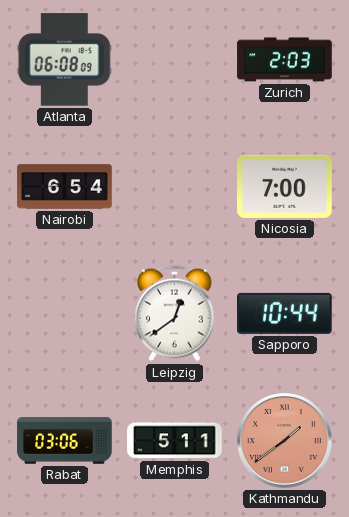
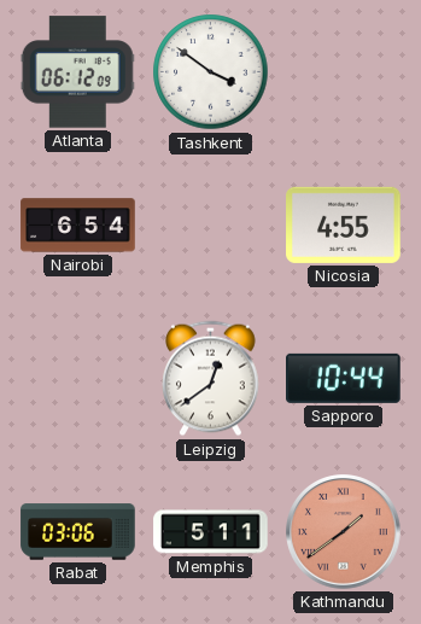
Atlanta: 06:08 -> 06:12
Tashkent: none -> 3:51
Zurich: 2:03 -> none
Nicosia: 7:00 -> 4:55
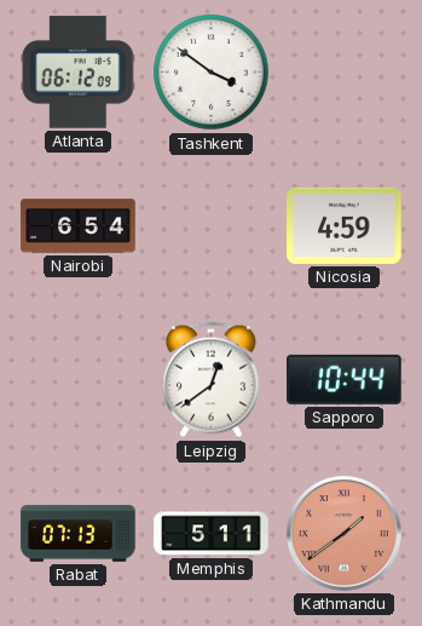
Nicosia: 4:55 -> 4:59
Rabat: 03:06 -> 07:13
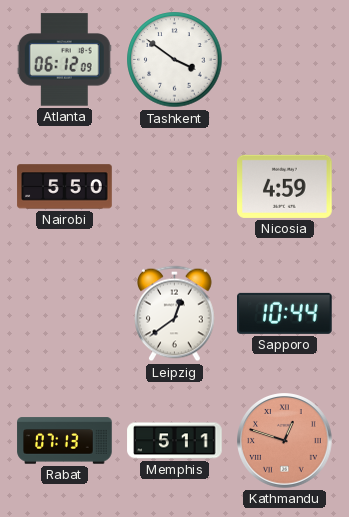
Nairobi: 6:54 -> 5:50
Kathmandu: 1:39 -> 12:48
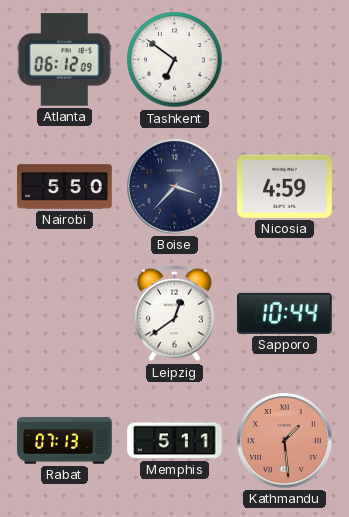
Tashkent: 3:51 -> 6:51
Boise: none -> 3:37
Kathmandu: 12:48 -> 1:29
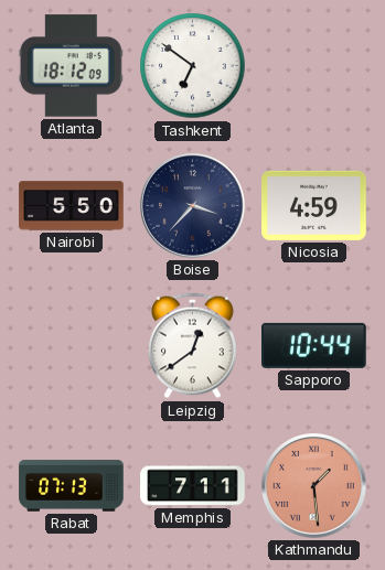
Atlanta: 06:12 -> 18:12
Memphis: 5:11 -> 7:11
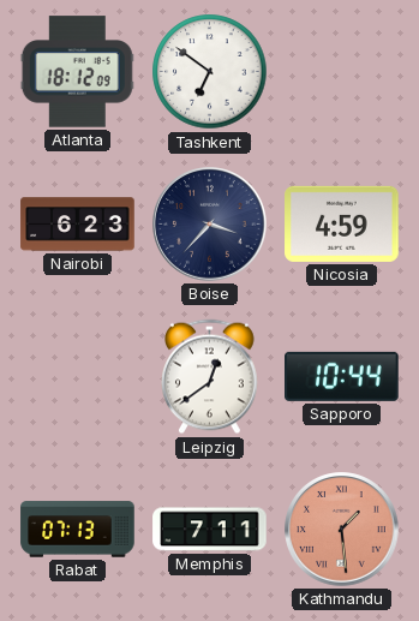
Nairobi: 5:50 -> 6:23
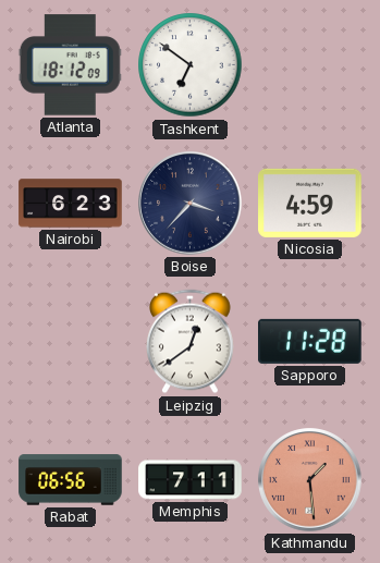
Sapporo: 10:44 -> 11:28
Rabat: 07:13 -> 06:56
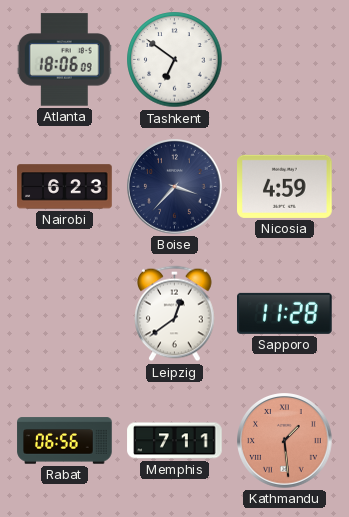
Atlanta: 18:12 -> 18:06
